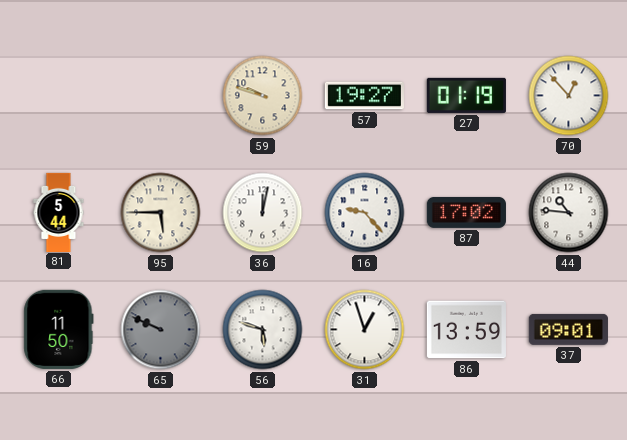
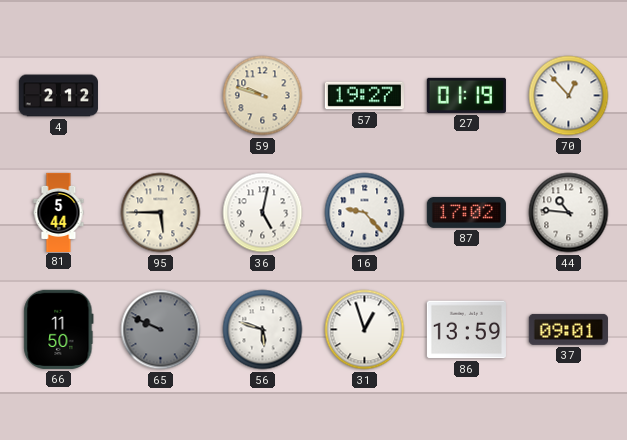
4: none -> 2:12
36: 12:02 -> 5:02
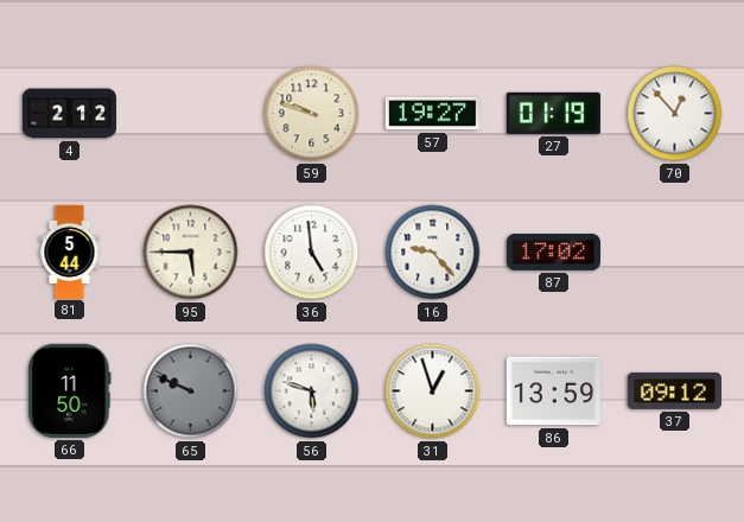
36: 5:02 -> 4:59
44: 10:46 -> none
37: 09:01 -> 09:12
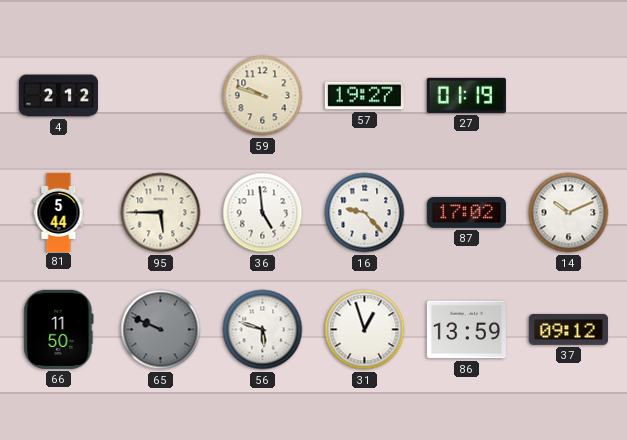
70: 12:53 -> none
14: none -> 10:11
